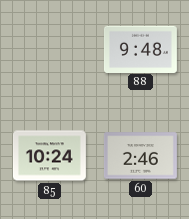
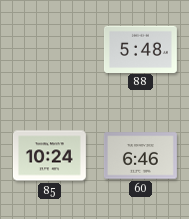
88: 9:48 -> 5:48
60: 2:46 -> 6:46
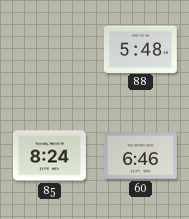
85: 10:24 -> 8:24
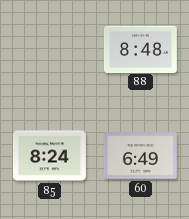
88: 5:48 -> 8:48
60: 6:46 -> 6:49
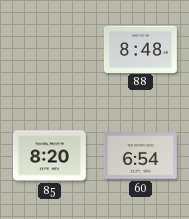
85: 8:24 -> 8:20
60: 6:49 -> 6:54
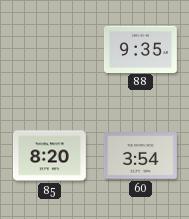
88: 8:48 -> 9:35
60: 6:54 -> 3:54
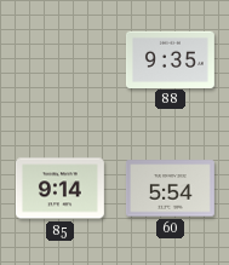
85: 8:20 -> 9:14
60: 3:54 -> 5:54
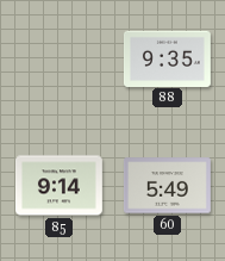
60: 5:54 -> 5:49
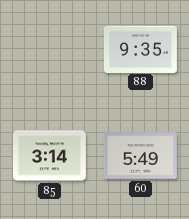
85: 9:14 -> 3:14
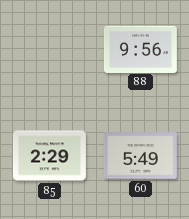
88: 9:35 -> 9:56
85: 3:14 -> 2:29
